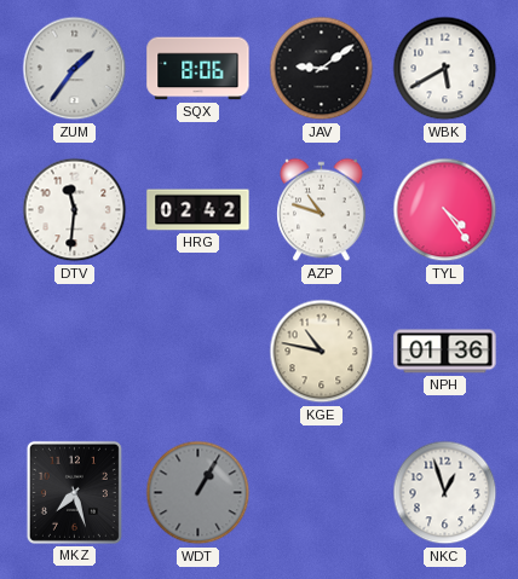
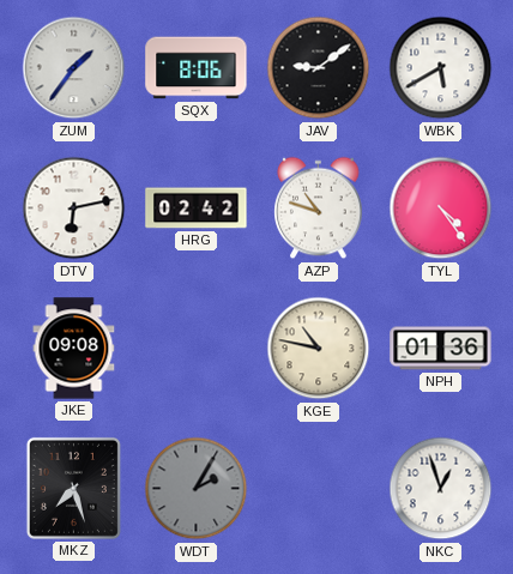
DTV: 11:31 -> 6:13
JKE: none -> 09:08
WDT: 1:05 -> 2:05
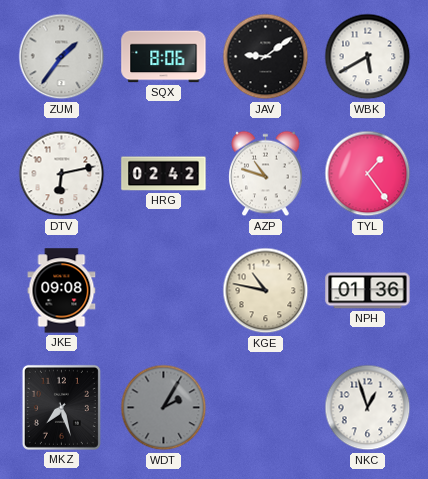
TYL: 4:24 -> 1:24
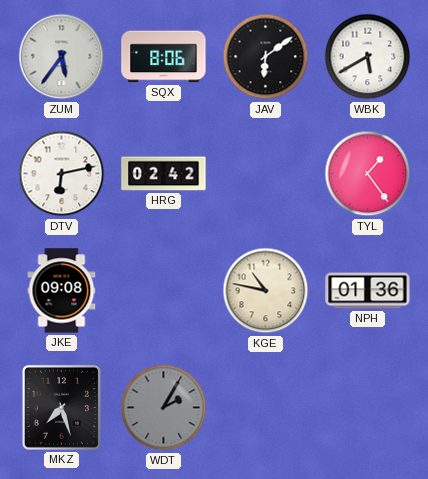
ZUM: 1:36 -> 5:36
JAV: 9:09 -> 6:09
AZP: 10:48 -> none
NKC: 12:57 -> none
